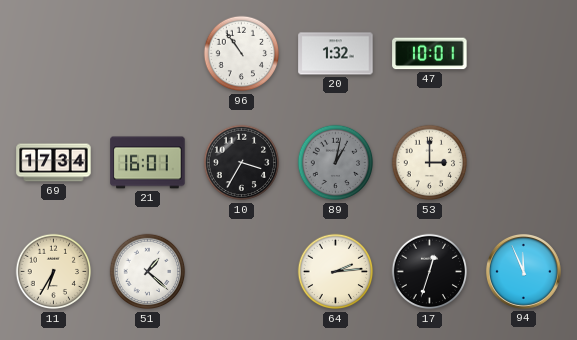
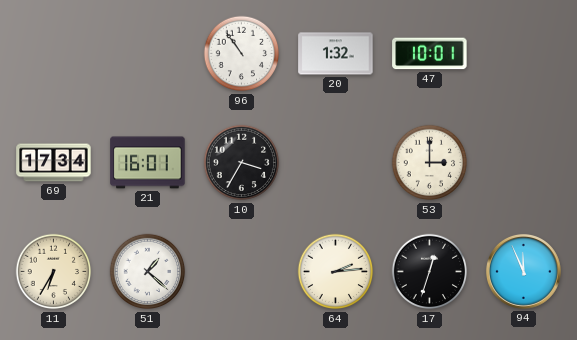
89: 1:02 -> none
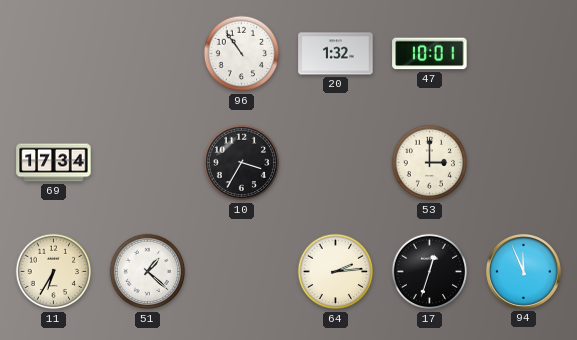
21: 16:01 -> none
